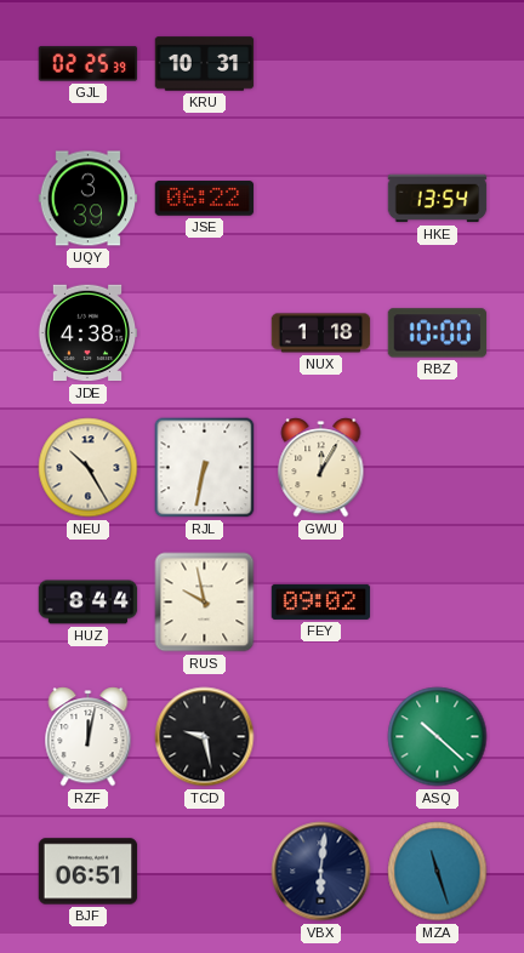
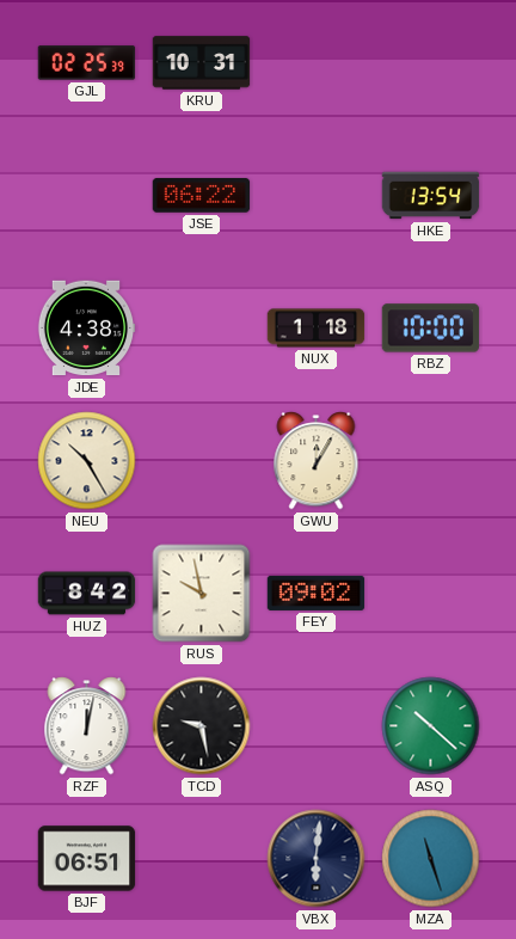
UQY: 3:39 -> none
RJL: 6:32 -> none
HUZ: 8:44 -> 8:42
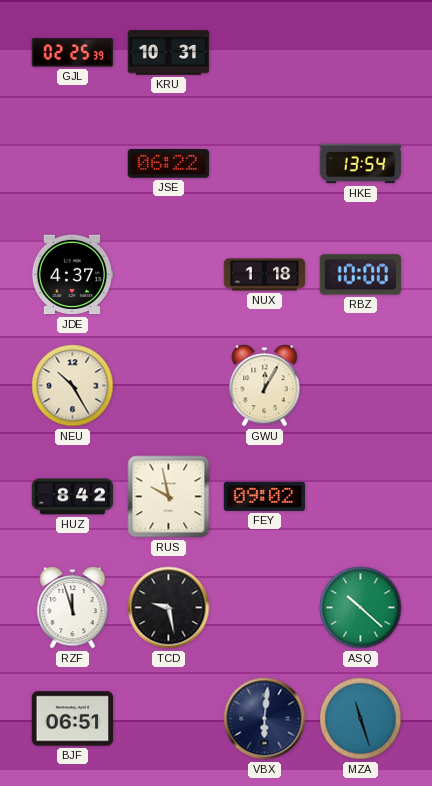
JDE: 4:38 -> 4:37
RZF: 12:02 -> 11:57
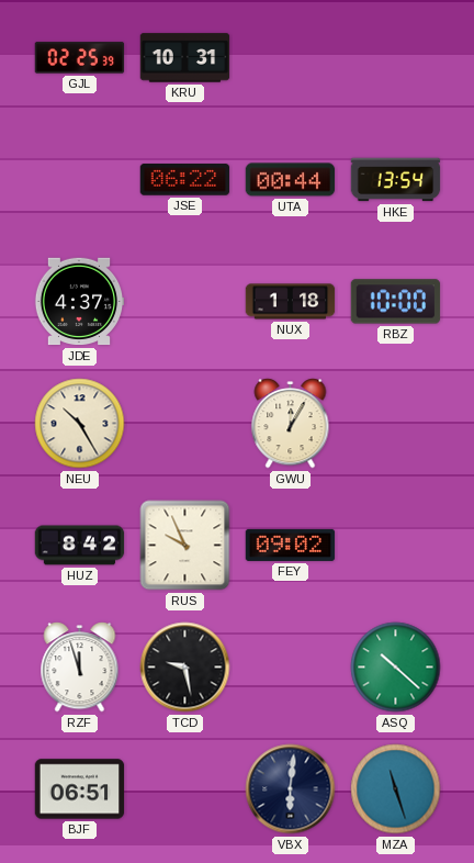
UTA: none -> 00:44
RUS: 9:58 -> 9:56
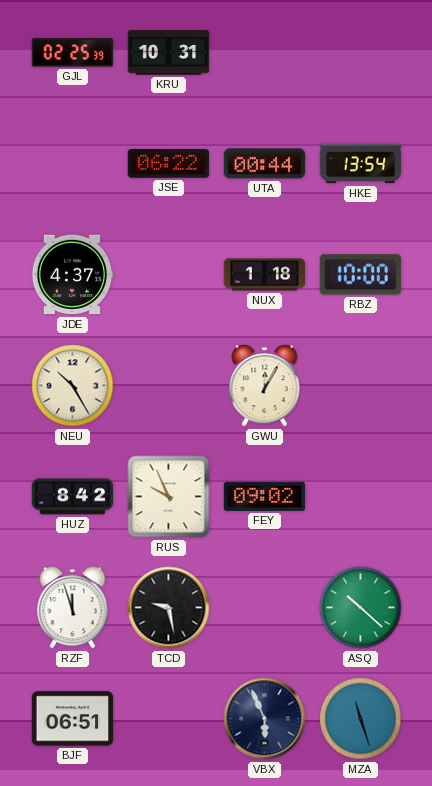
VBX: 6:01 -> 5:56
